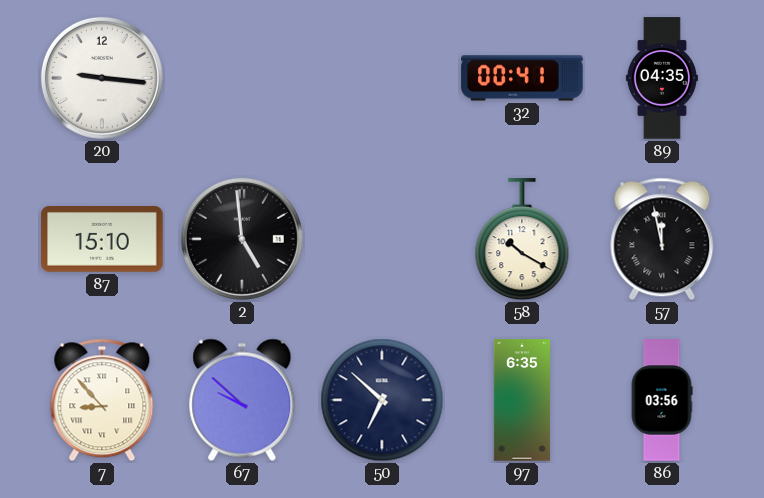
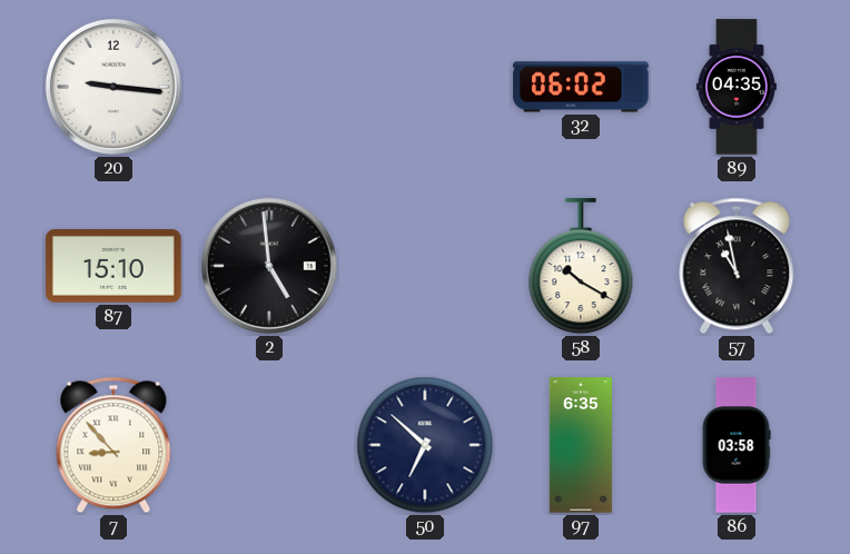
32: 00:41 -> 06:02
57: 11:58 -> 10:58
67: 9:52 -> none
86: 03:56 -> 03:58
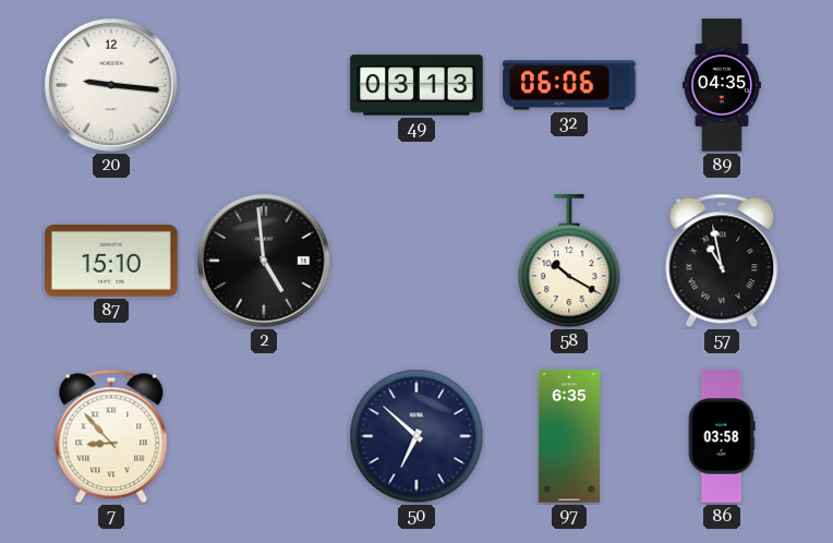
49: none -> 03:13
32: 06:02 -> 06:06
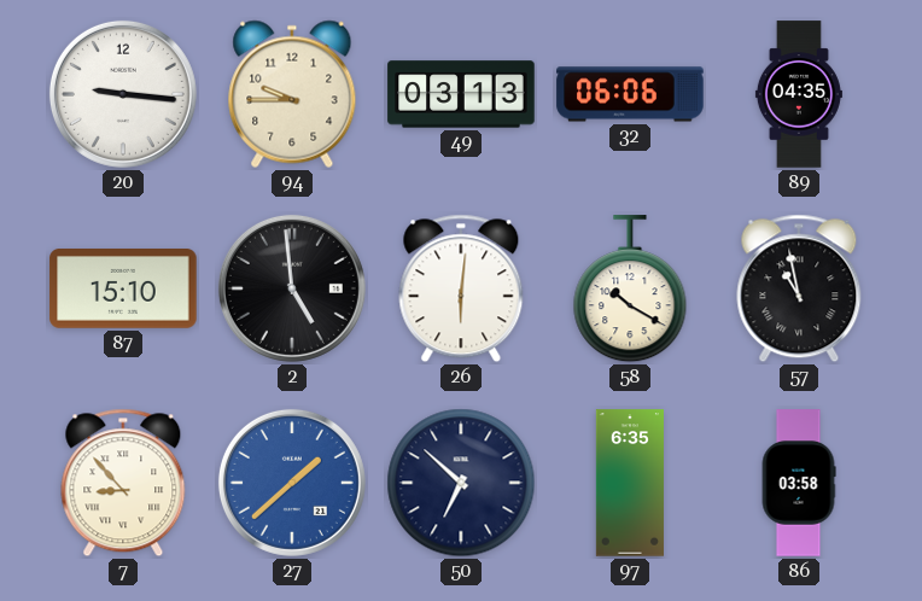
94: none -> 9:45
26: none -> 6:01
27: none -> 1:38
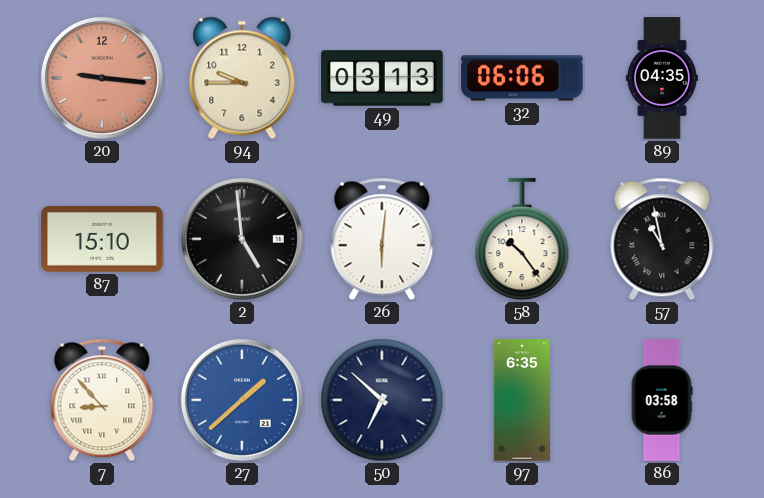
20 dial: white -> salmon
58: 10:20 -> 10:24
